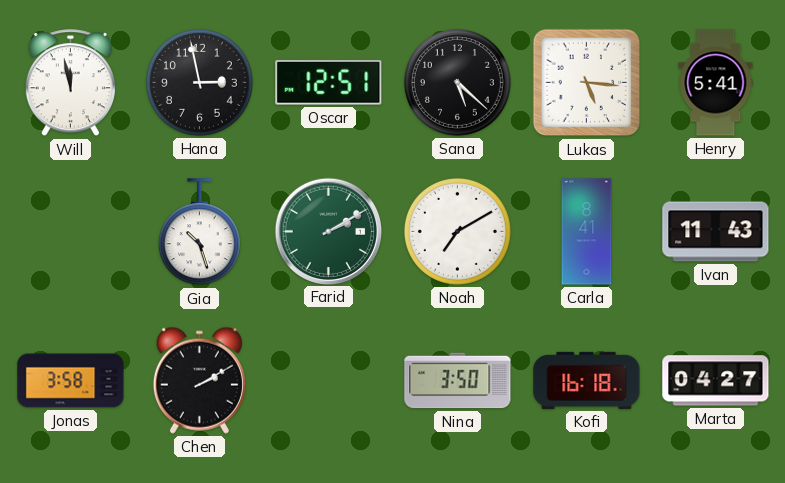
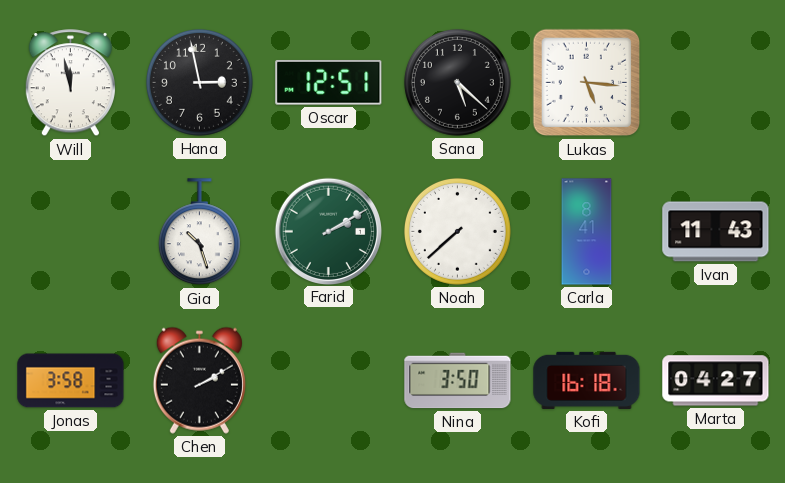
Henry: 5:41 -> none
Noah: 7:10 -> 7:38
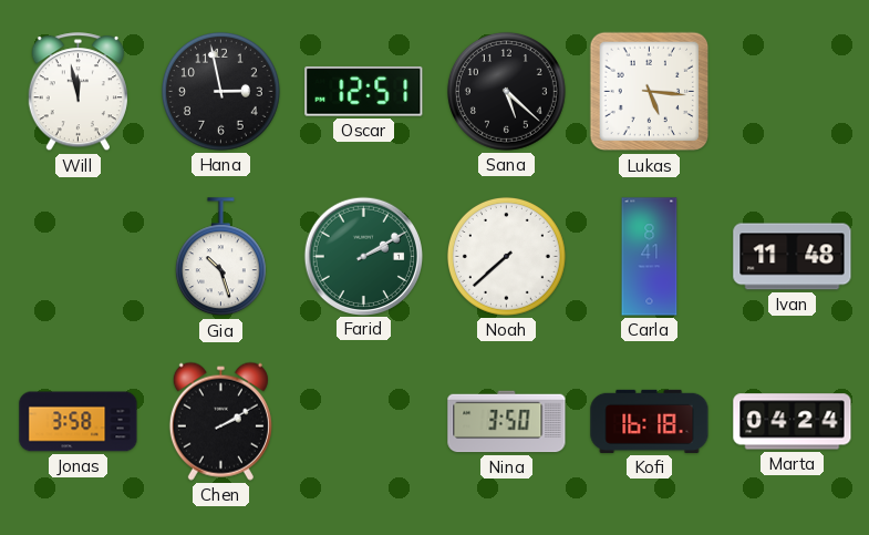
Ivan: 11:43 -> 11:48
Marta: 04:27 -> 04:24
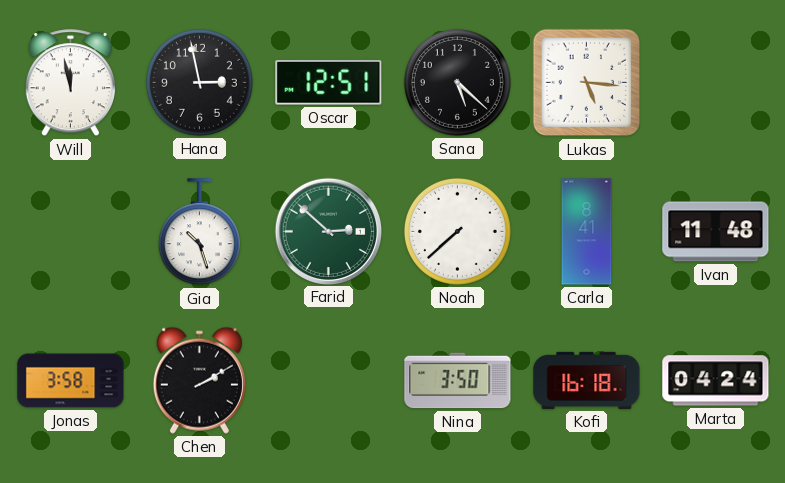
Farid: 2:10 -> 2:52
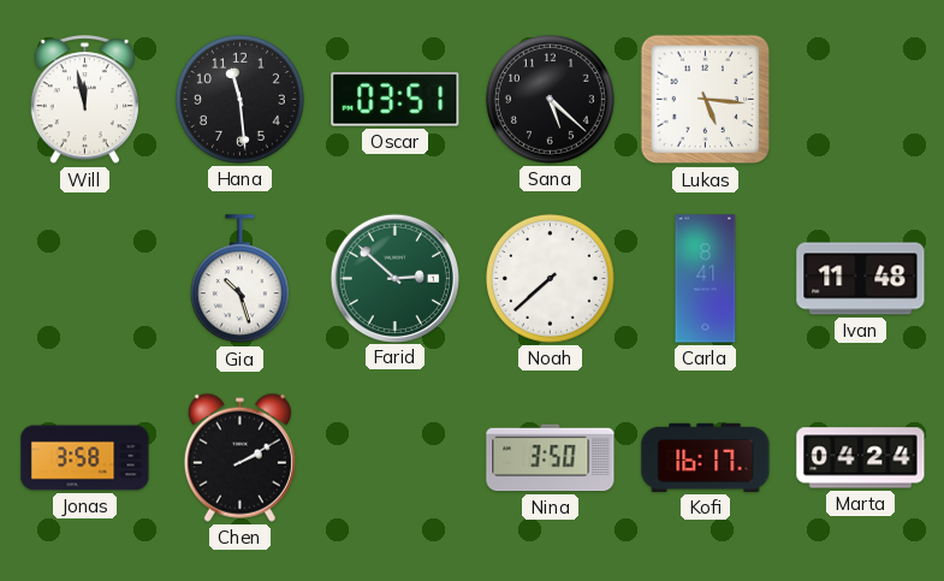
Hana: 2:58 -> 11:29
Oscar: 12:51 -> 03:51
Kofi: 16:18 -> 16:17
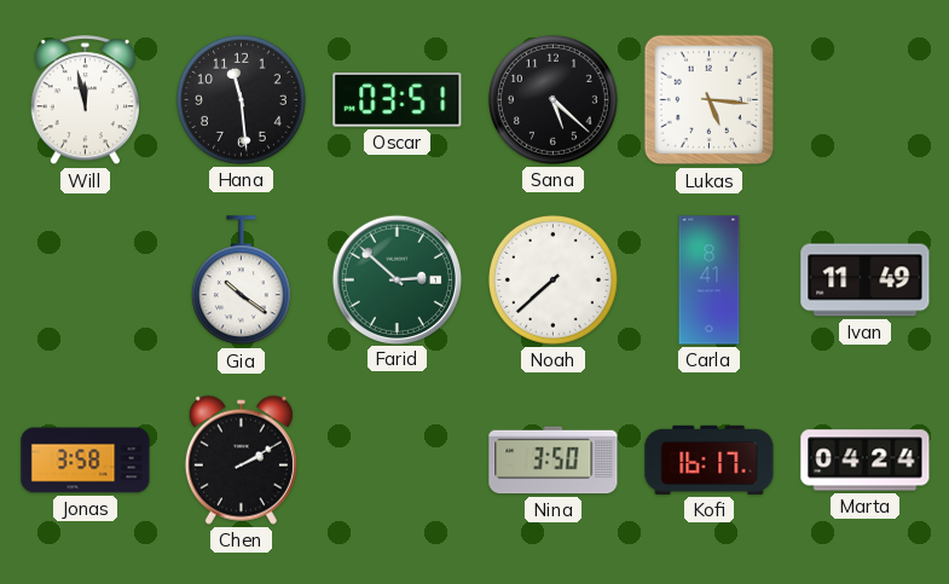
Gia: 10:27 -> 10:21
Ivan: 11:48 -> 11:49
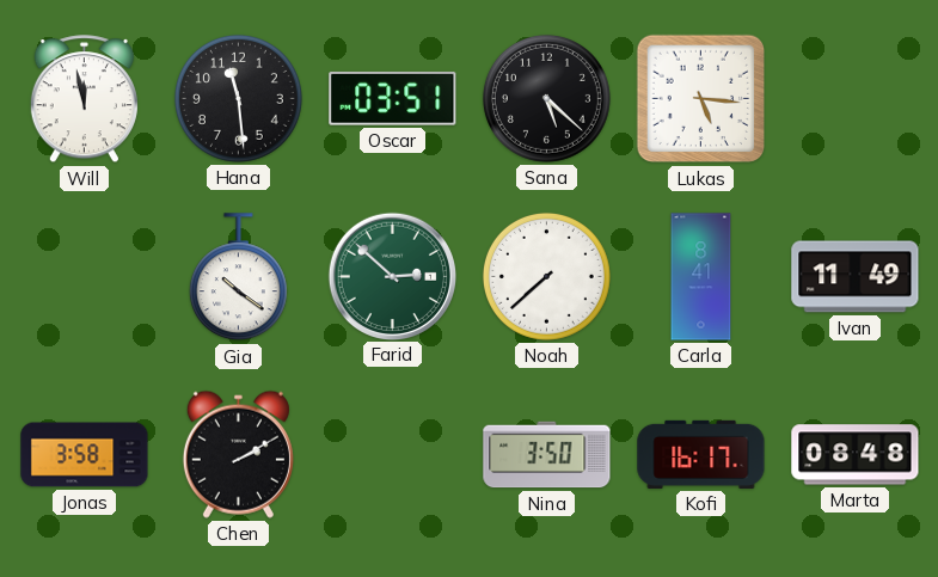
Marta: 04:24 -> 08:48
